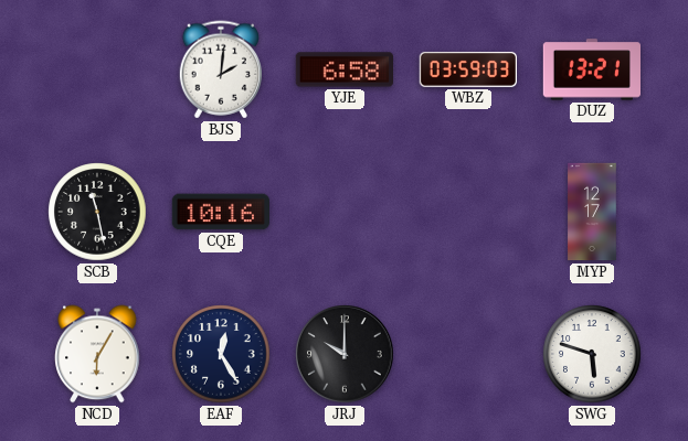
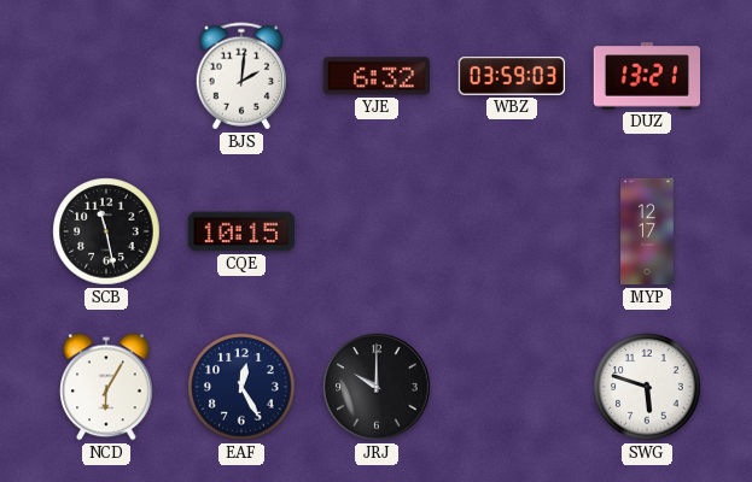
YJE: 6:58 -> 6:32
CQE: 10:16 -> 10:15
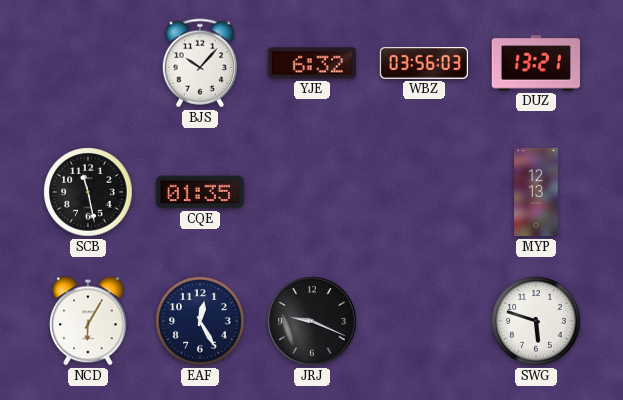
BJS: 2:01 -> 10:07
WBZ: 03:59 -> 03:56
CQE: 10:15 -> 01:35
MYP: 12:17 -> 12:13
JRJ: 10:00 -> 9:19
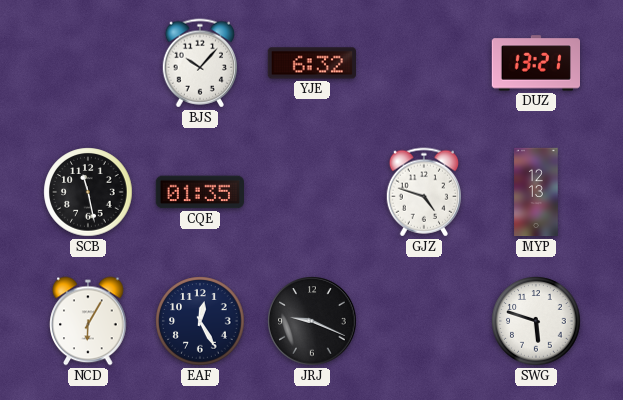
WBZ: 03:56 -> none
GJZ: none -> 4:48
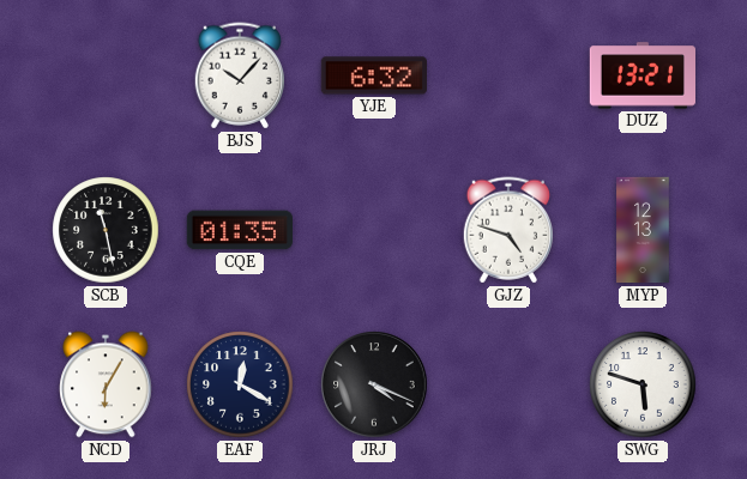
EAF: 12:25 -> 12:20
JRJ: 9:19 -> 4:19
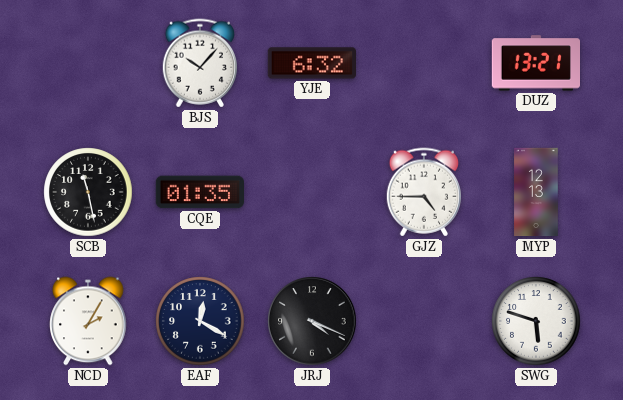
GJZ: 4:48 -> 4:45
NCD: 6:05 -> 2:05
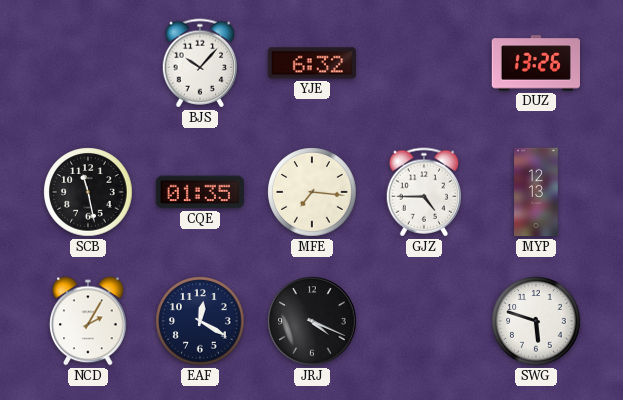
DUZ: 13:21 -> 13:26
MFE: none -> 7:16
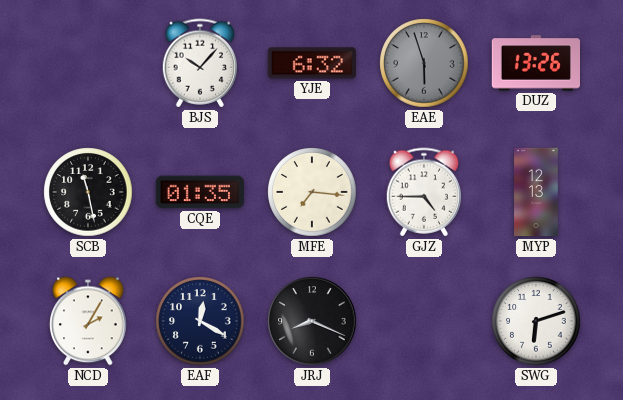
EAE: none -> 5:57
JRJ: 4:19 -> 8:19
SWG: 5:48 -> 6:12
